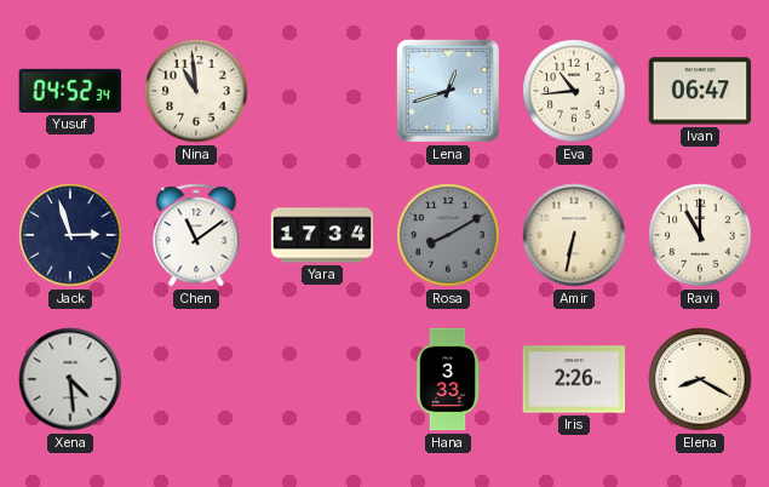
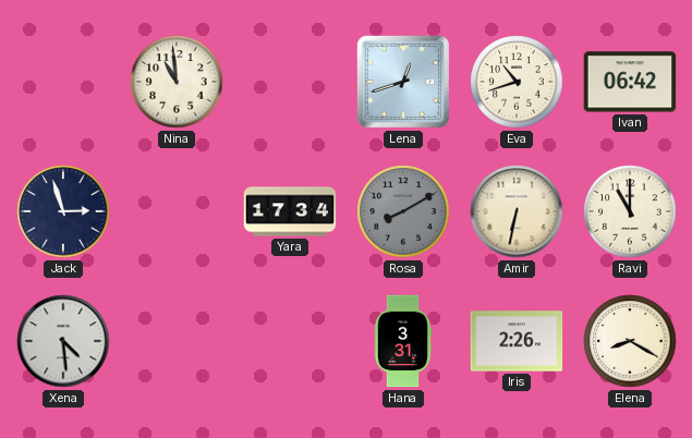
Yusuf: 04:52 -> none
Eva: 10:44 -> 10:42
Ivan: 06:47 -> 06:42
Chen: 11:09 -> none
Hana: 3:33 -> 3:31
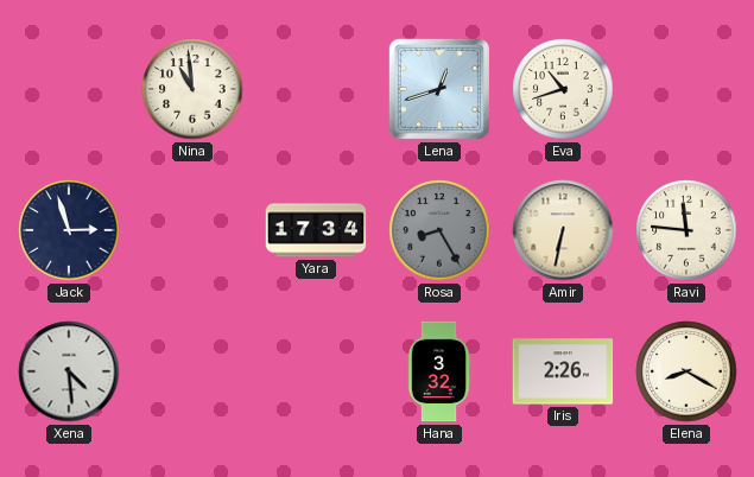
Ivan: 06:42 -> none
Rosa: 8:10 -> 8:25
Ravi: 11:00 -> 11:46
Hana: 3:31 -> 3:32
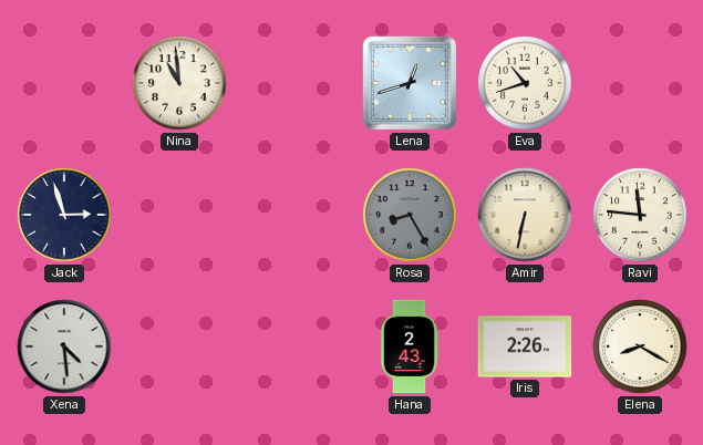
Yara: 17:34 -> none
Hana: 3:32 -> 2:43
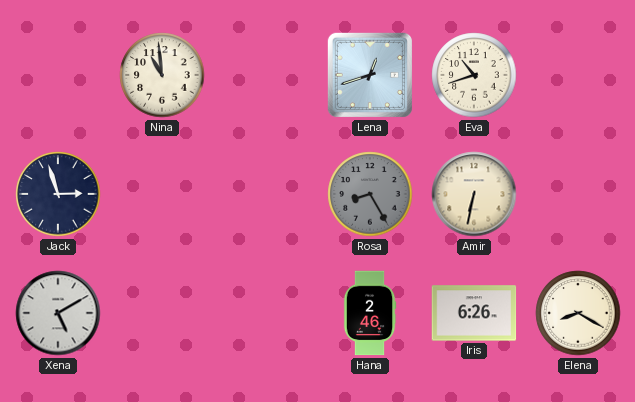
Ravi: 11:46 -> none
Xena: 4:29 -> 5:10
Hana: 2:43 -> 2:46
Iris: 2:26 -> 6:26
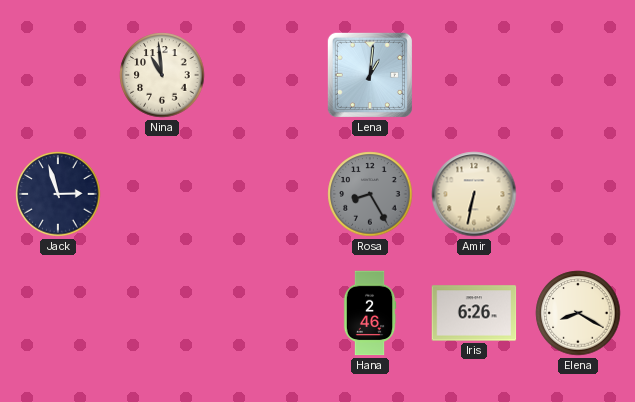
Lena: 12:42 -> 1:01
Eva: 10:42 -> none
Xena: 5:10 -> none
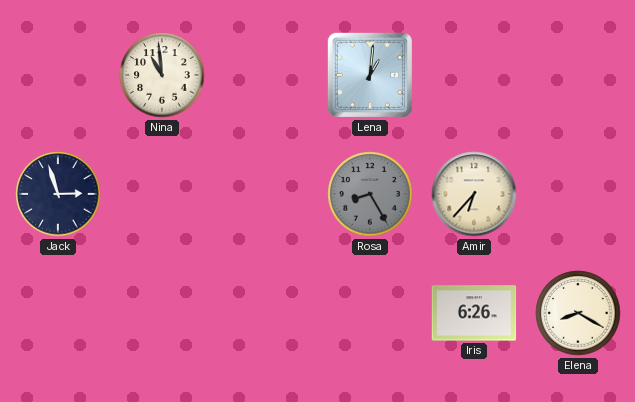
Amir: 6:32 -> 6:37
Hana: 2:46 -> none
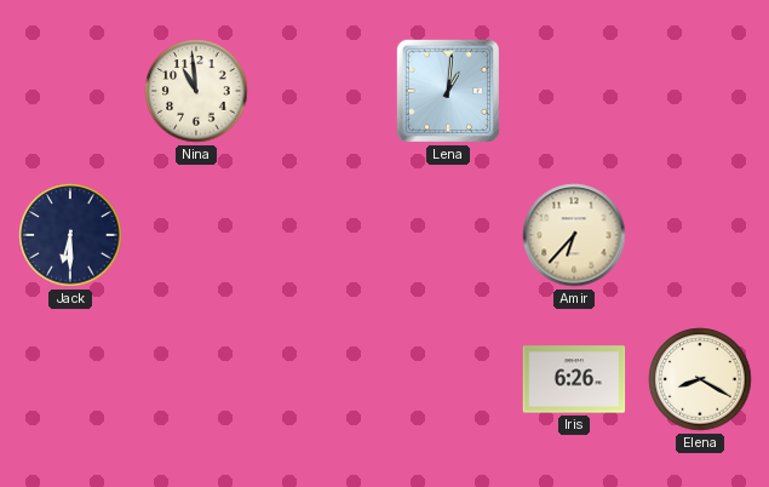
Jack: 2:57 -> 6:30
Rosa: 8:25 -> none
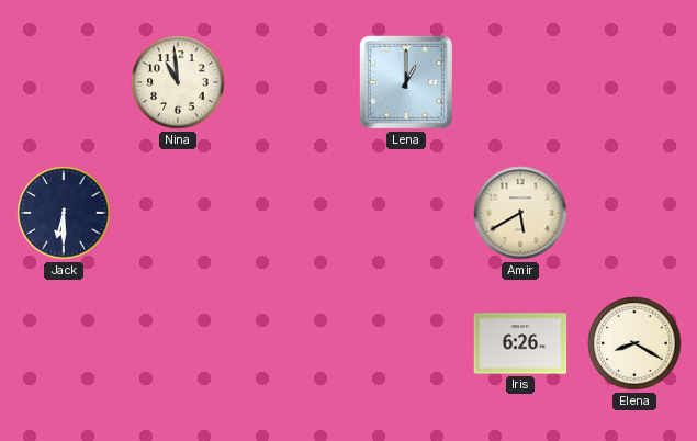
Lena: 1:01 -> 1:00
Amir: 6:37 -> 5:40
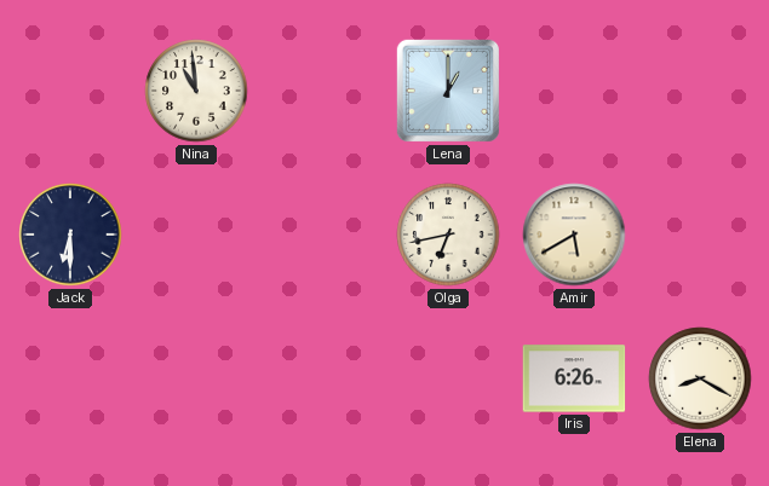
Olga: none -> 6:43
